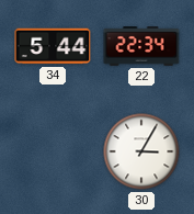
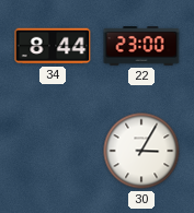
34: 5:44 -> 8:44
22: 22:34 -> 23:00
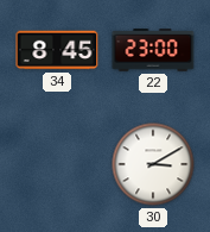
34: 8:44 -> 8:45
30: 3:05 -> 3:10
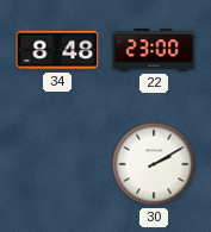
34: 8:45 -> 8:48
30: 3:10 -> 2:10
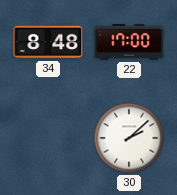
22: 23:00 -> 17:00
30: 2:10 -> 2:08
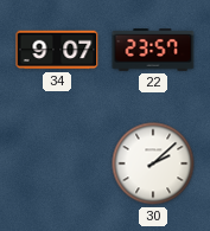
34: 8:48 -> 9:07
22: 17:00 -> 23:57
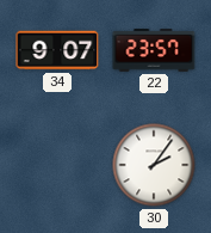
30: 2:08 -> 2:06
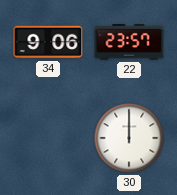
34: 9:07 -> 9:06
30: 2:06 -> 12:00
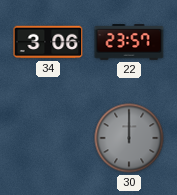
34: 9:06 -> 3:06
30 dial: white -> grey
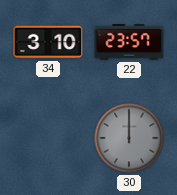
34: 3:06 -> 3:10
